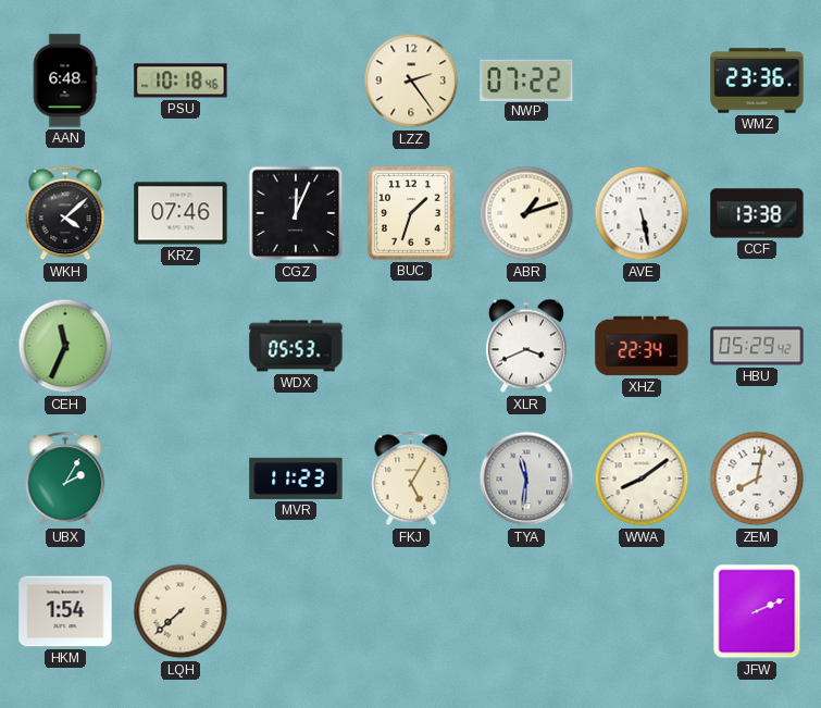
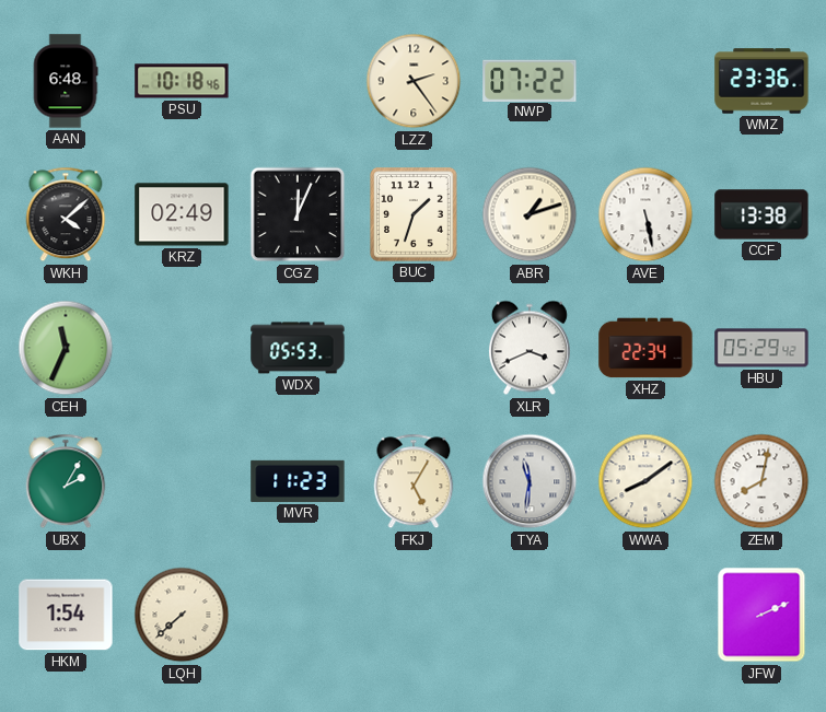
KRZ: 07:46 -> 02:49
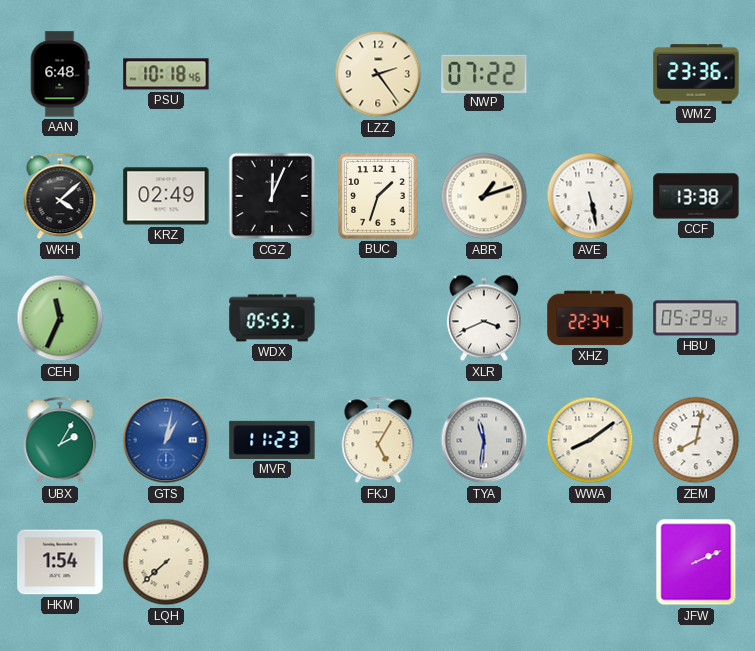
GTS: none -> 1:02
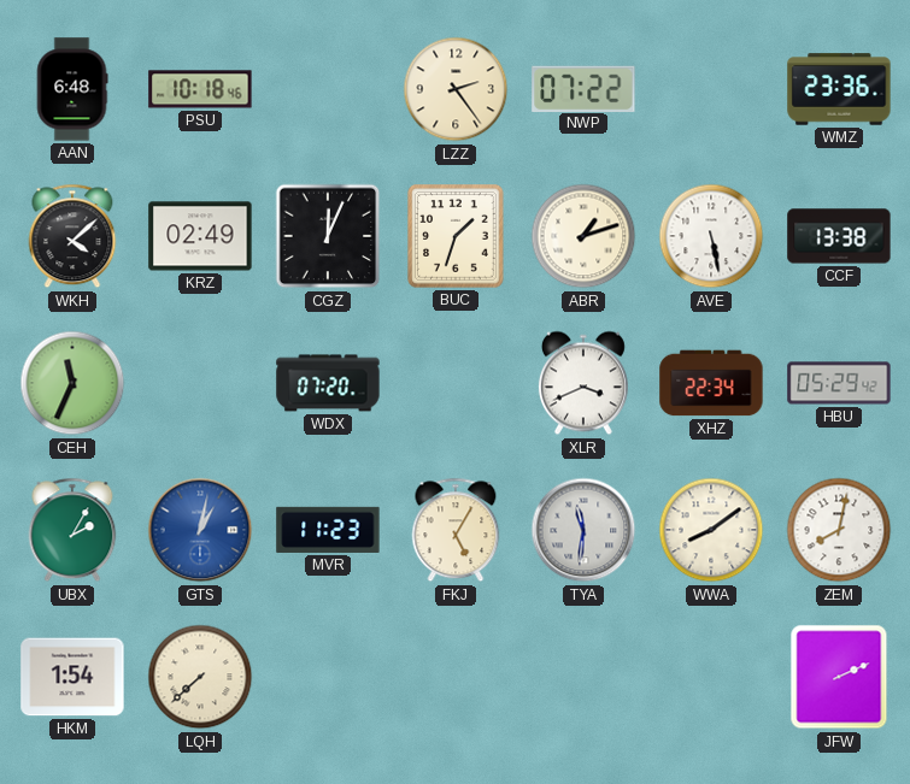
WDX: 05:53 -> 07:20
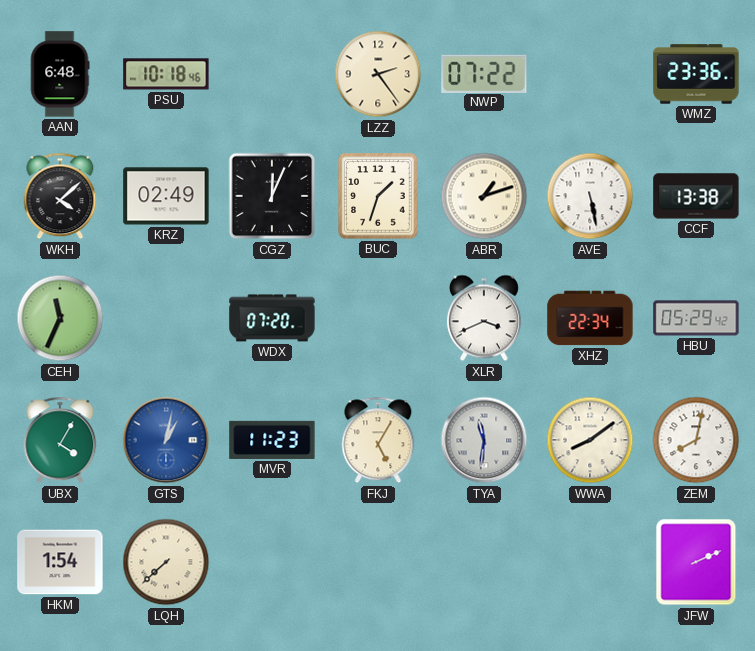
UBX: 2:05 -> 4:05
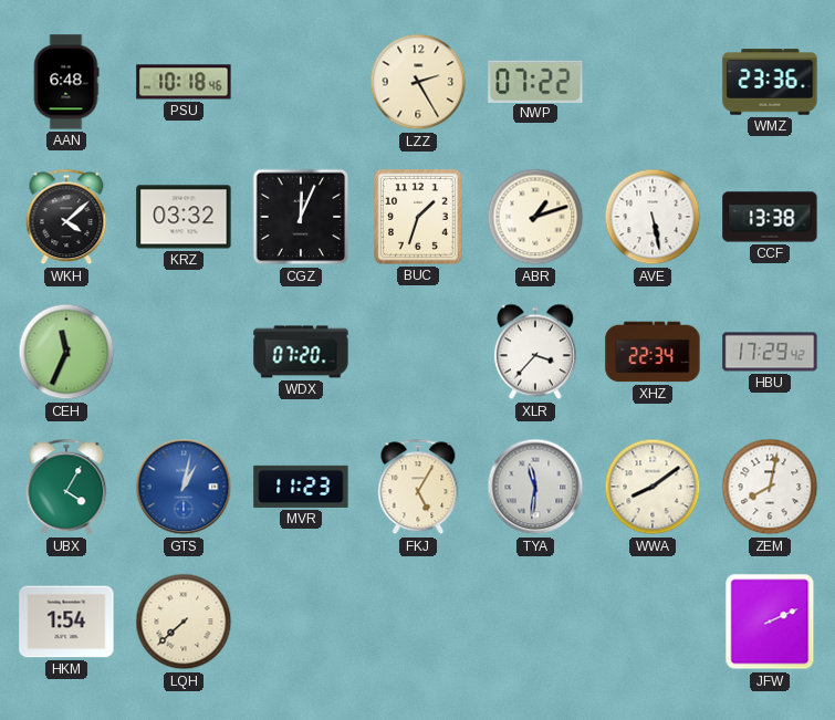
LZZ: 2:24 -> 2:25
KRZ: 02:49 -> 03:32
XLR: 3:41 -> 3:37
HBU: 05:29 -> 17:29
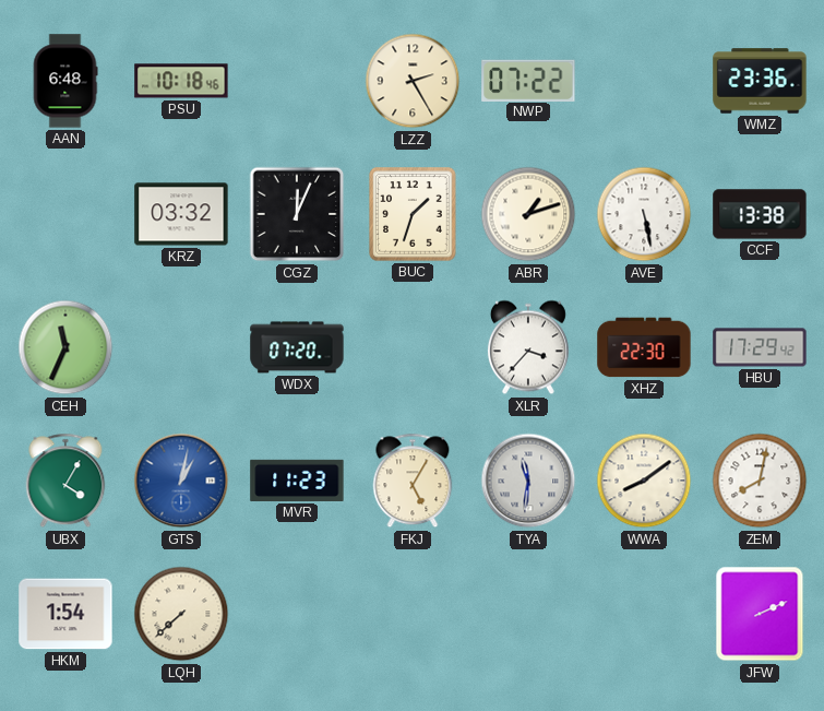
WKH: 4:08 -> none
XHZ: 22:34 -> 22:30
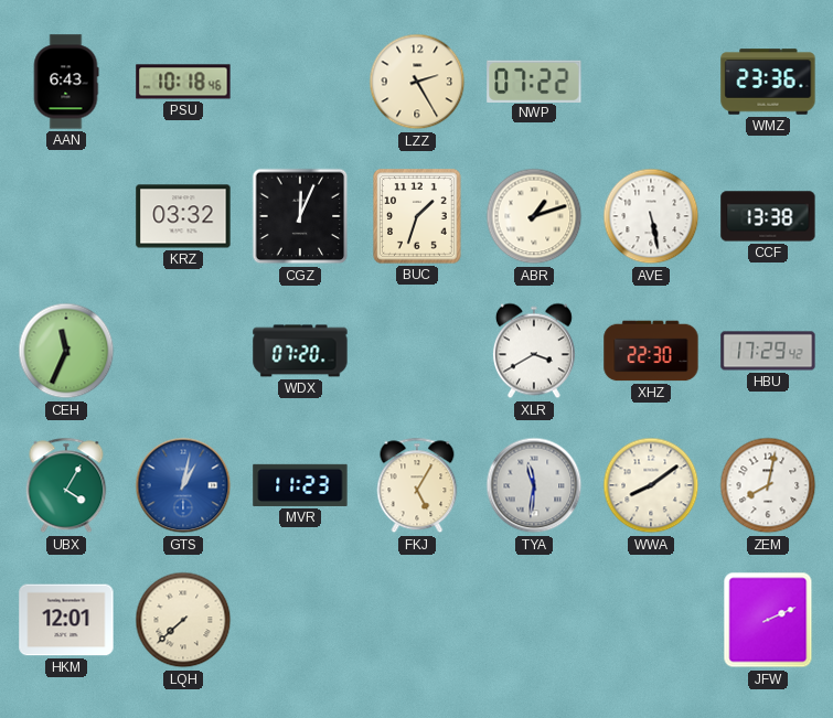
AAN: 6:48 -> 6:43
XLR: 3:37 -> 3:40
HKM: 1:54 -> 12:01
